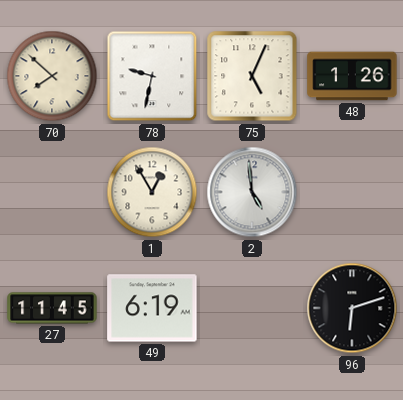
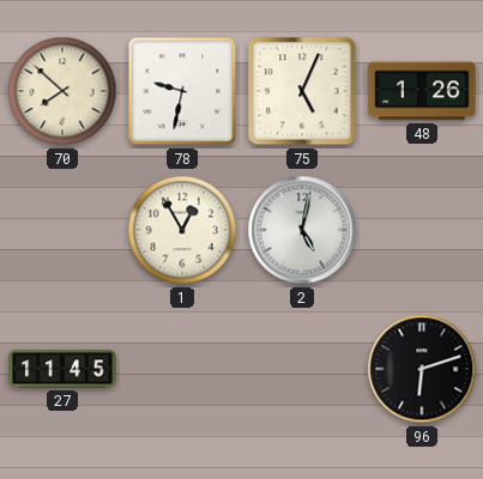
2: 4:59 -> 5:02
49: 6:19 -> none
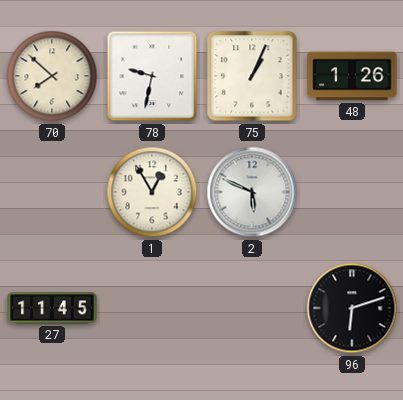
75: 5:04 -> 1:04
2: 5:02 -> 5:49
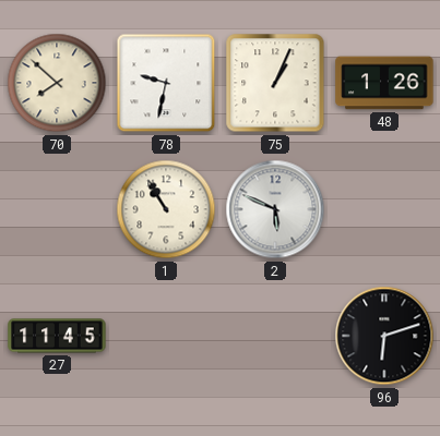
1: 12:55 -> 10:55
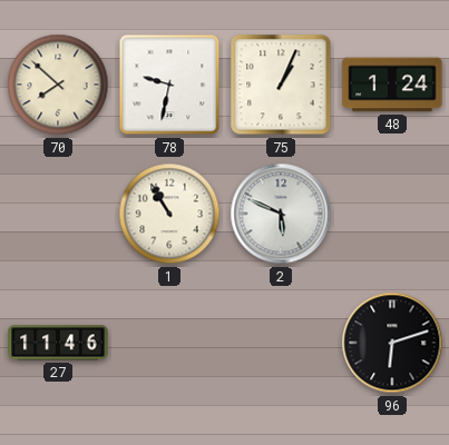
48: 1:26 -> 1:24
27: 11:45 -> 11:46
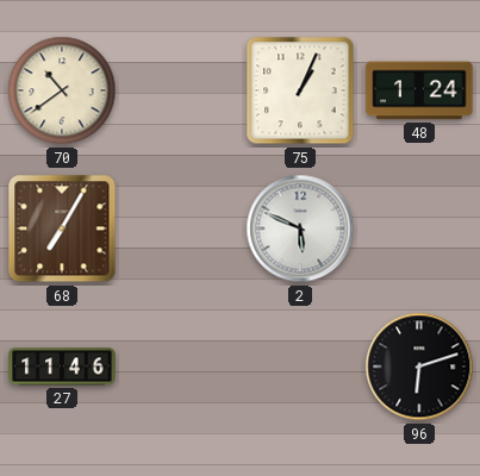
70: 7:52 -> 10:39
78: 9:32 -> none
68: none -> 7:05
1: 10:55 -> none
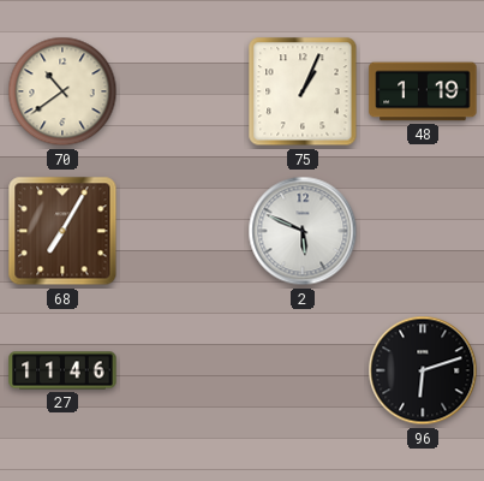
48: 1:24 -> 1:19
